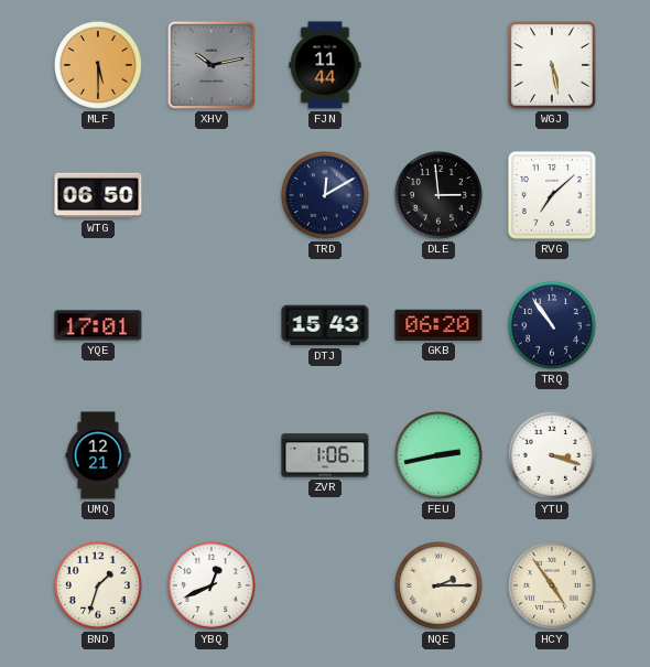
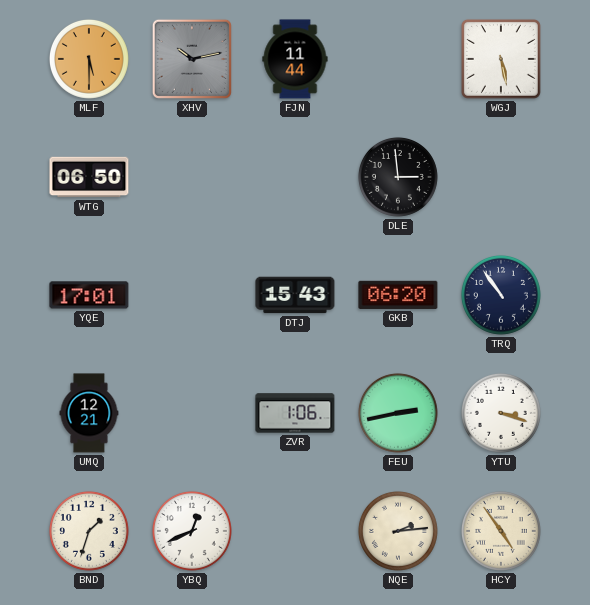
TRD: 12:10 -> none
RVG: 7:08 -> none
NQE: 2:15 -> 2:14
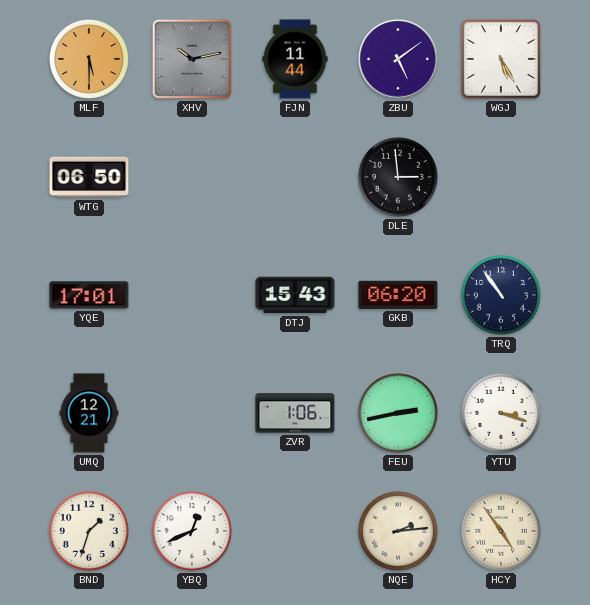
ZBU: none -> 5:09
WGJ: 5:28 -> 5:25
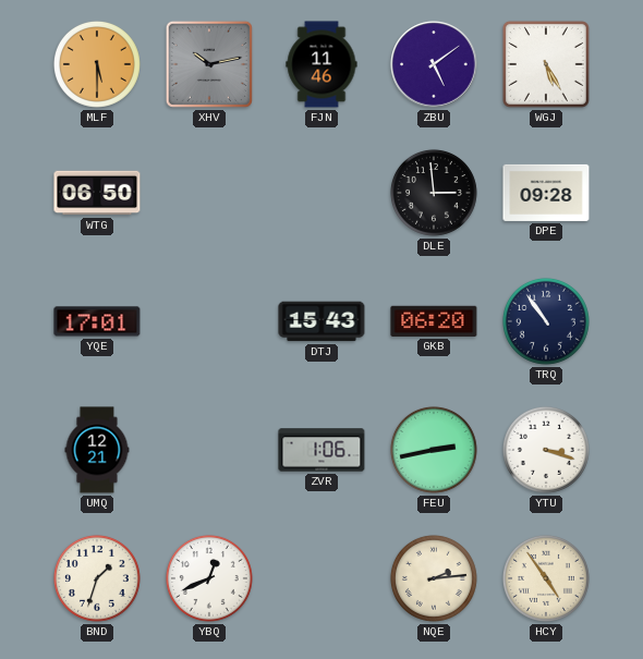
FJN: 11:44 -> 11:46
DPE: none -> 09:28
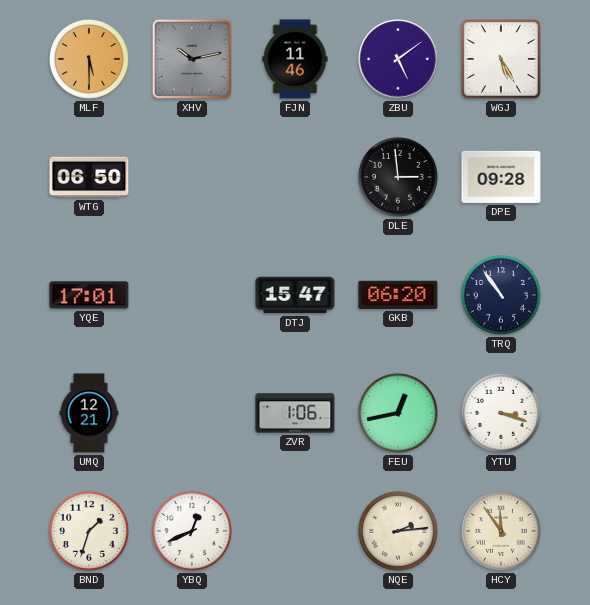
DTJ: 15:43 -> 15:47
FEU: 2:43 -> 12:43
HCY: 4:54 -> 11:54
